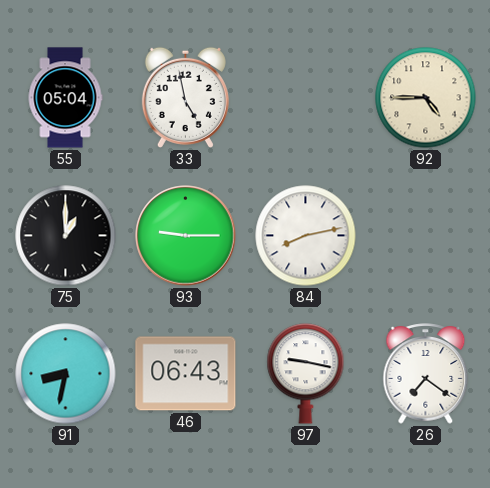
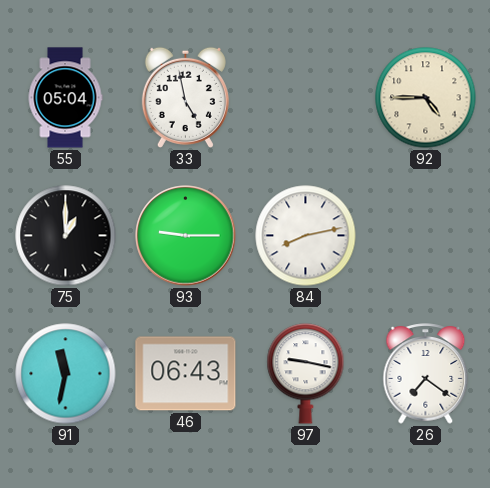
91: 8:32 -> 11:32
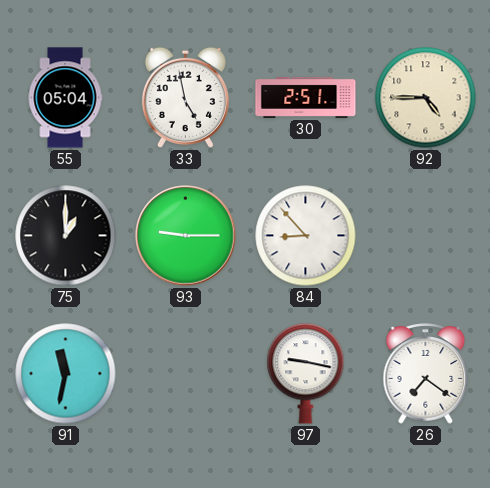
30: none -> 2:51
84: 8:13 -> 8:53
46: 06:43 -> none
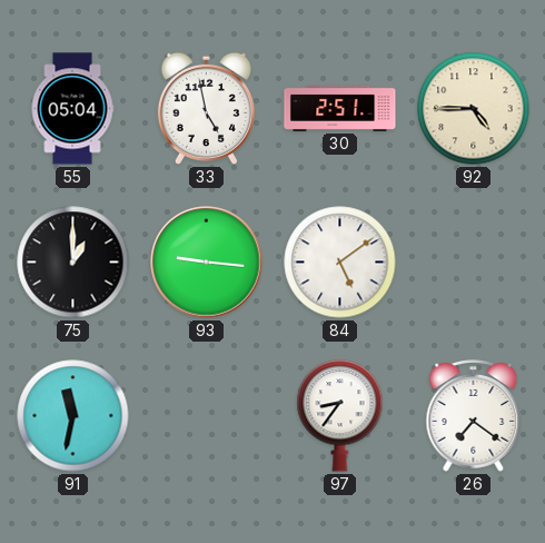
93: 9:15 -> 9:16
84: 8:53 -> 5:09
97: 9:17 -> 8:36
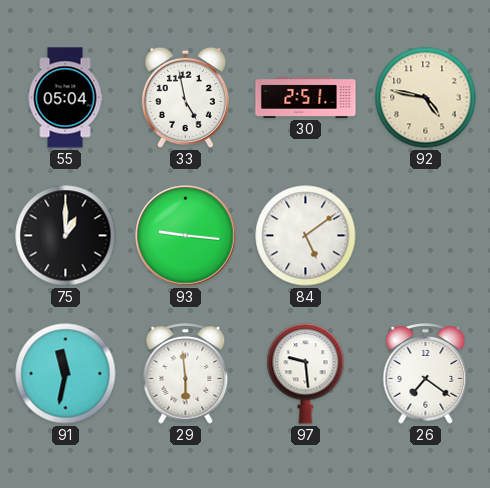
92: 4:45 -> 4:47
29: none -> 5:59
97: 8:36 -> 9:29
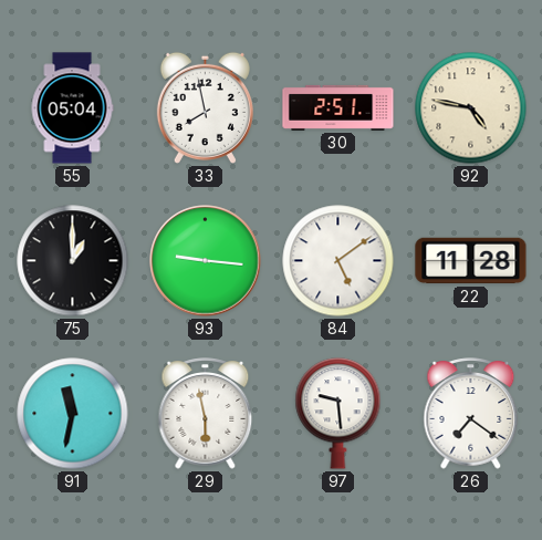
33: 4:58 -> 7:58
22: none -> 11:28
29: 5:59 -> 5:58
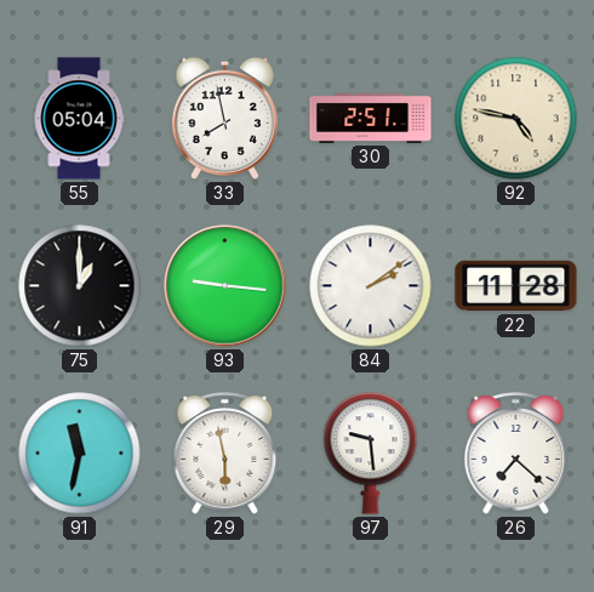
84: 5:09 -> 2:09
26: 7:21 -> 7:22
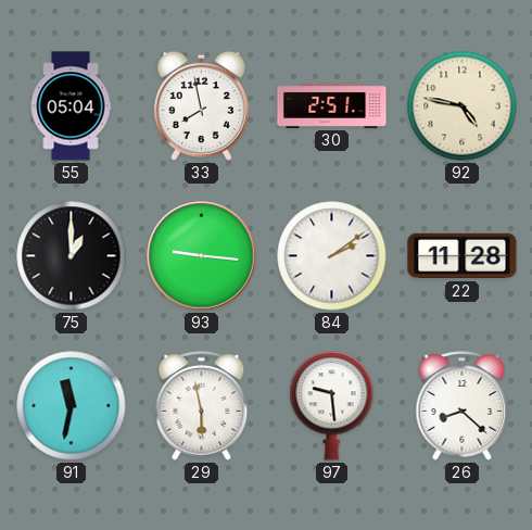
26: 7:22 -> 8:22
